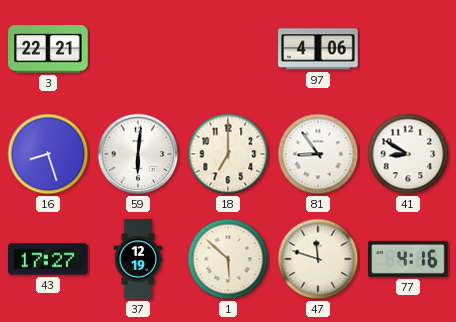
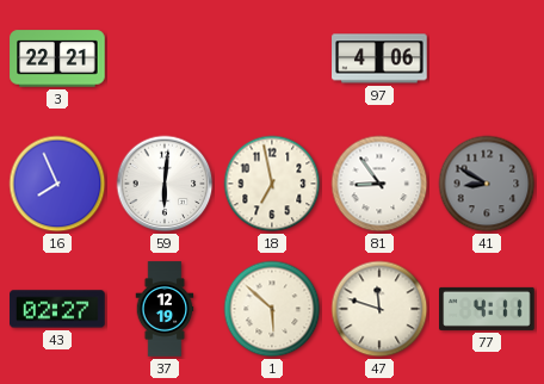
16: 8:27 -> 7:56
18: 7:00 -> 6:58
41 dial: white -> grey
43: 17:27 -> 02:27
77: 4:16 -> 4:11
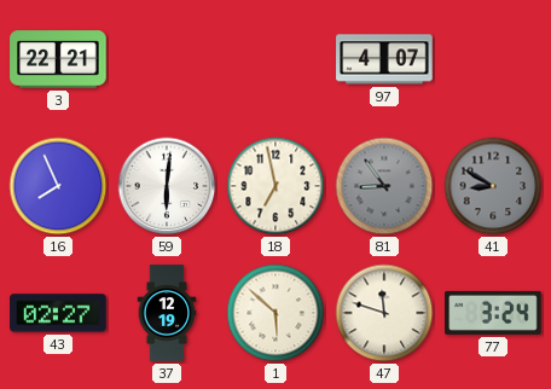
97: 4:06 -> 4:07
81 dial: white -> grey
77: 4:11 -> 3:24
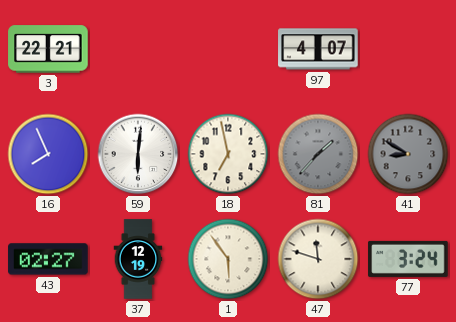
81: 8:54 -> 1:37
1: 5:52 -> 5:54
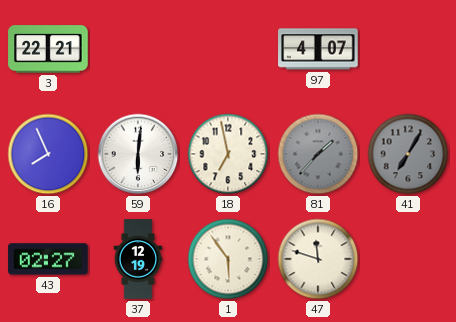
41: 8:50 -> 7:05
77: 3:24 -> none
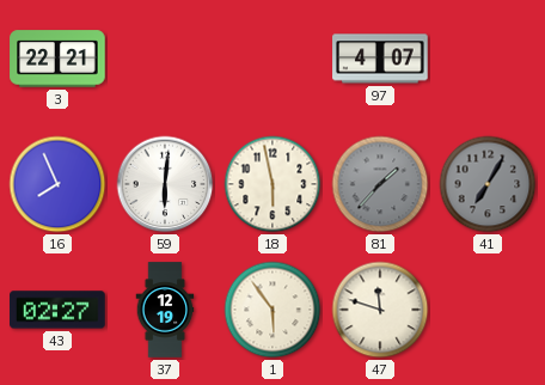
18: 6:58 -> 5:58
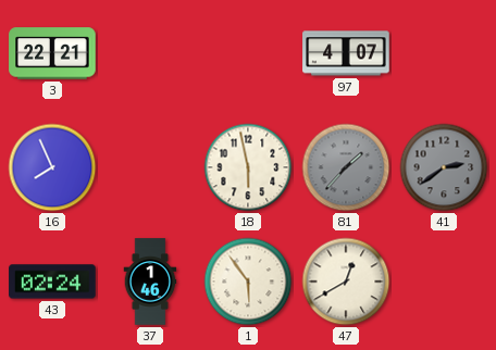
59: 6:01 -> none
41: 7:05 -> 2:39
43: 02:27 -> 02:24
37: 12:19 -> 1:46
47: 11:48 -> 12:40
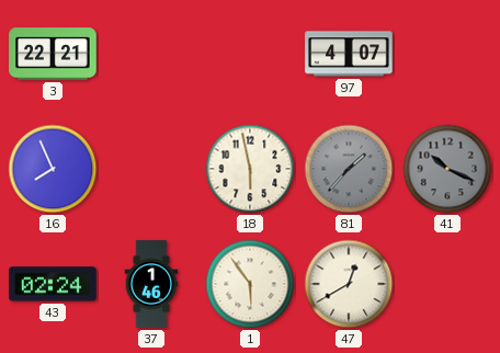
41: 2:39 -> 10:19
